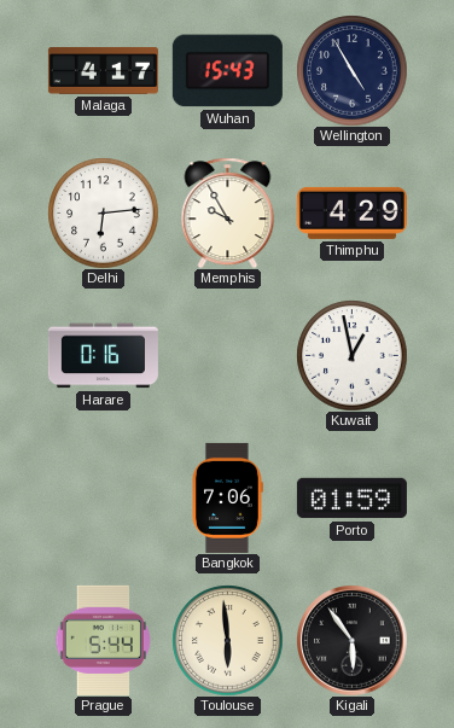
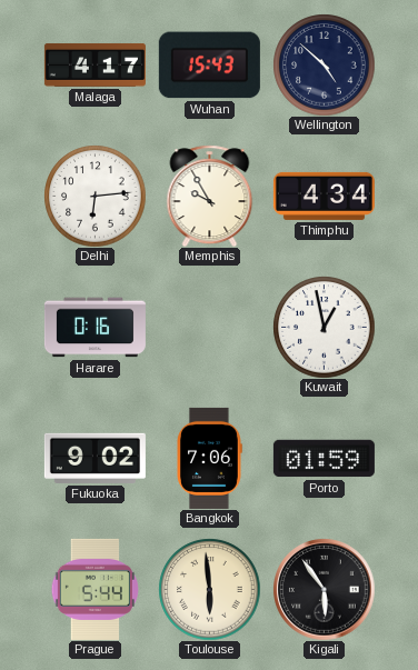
Wellington: 4:55 -> 4:52
Thimphu: 4:29 -> 4:34
Fukuoka: none -> 9:02
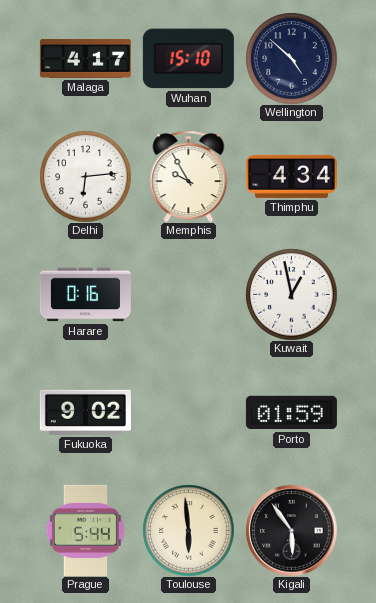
Wuhan: 15:43 -> 15:10
Bangkok: 7:06 -> none
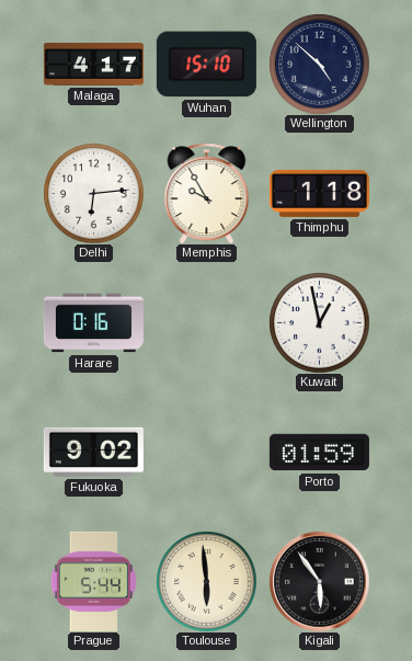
Thimphu: 4:34 -> 1:18
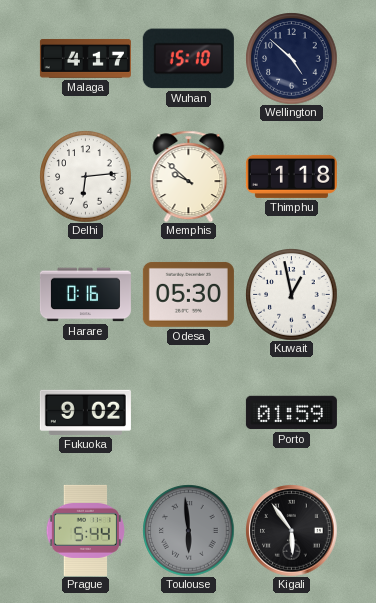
Memphis: 9:55 -> 9:52
Odesa: none -> 05:30
Toulouse dial: cream -> grey
